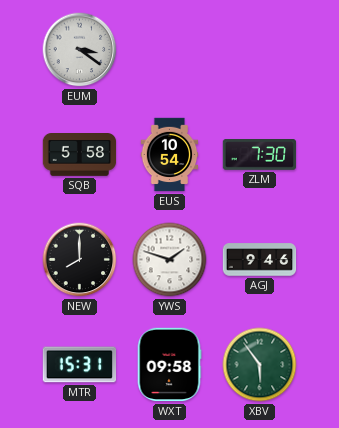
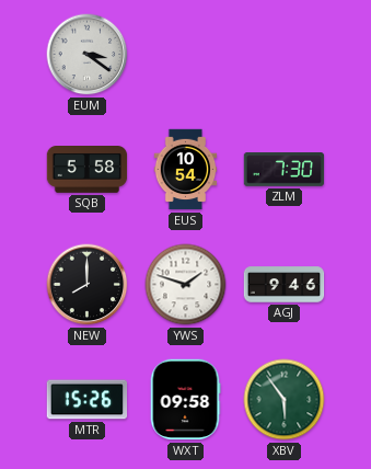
MTR: 15:31 -> 15:26
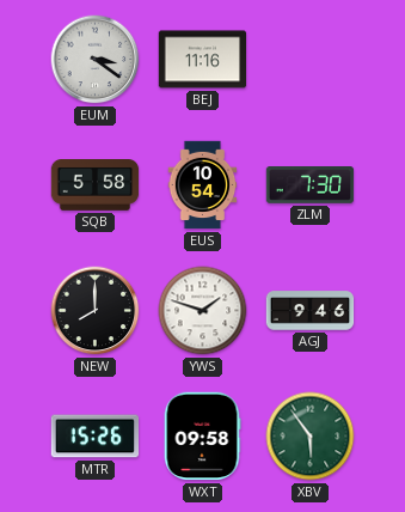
BEJ: none -> 11:16
